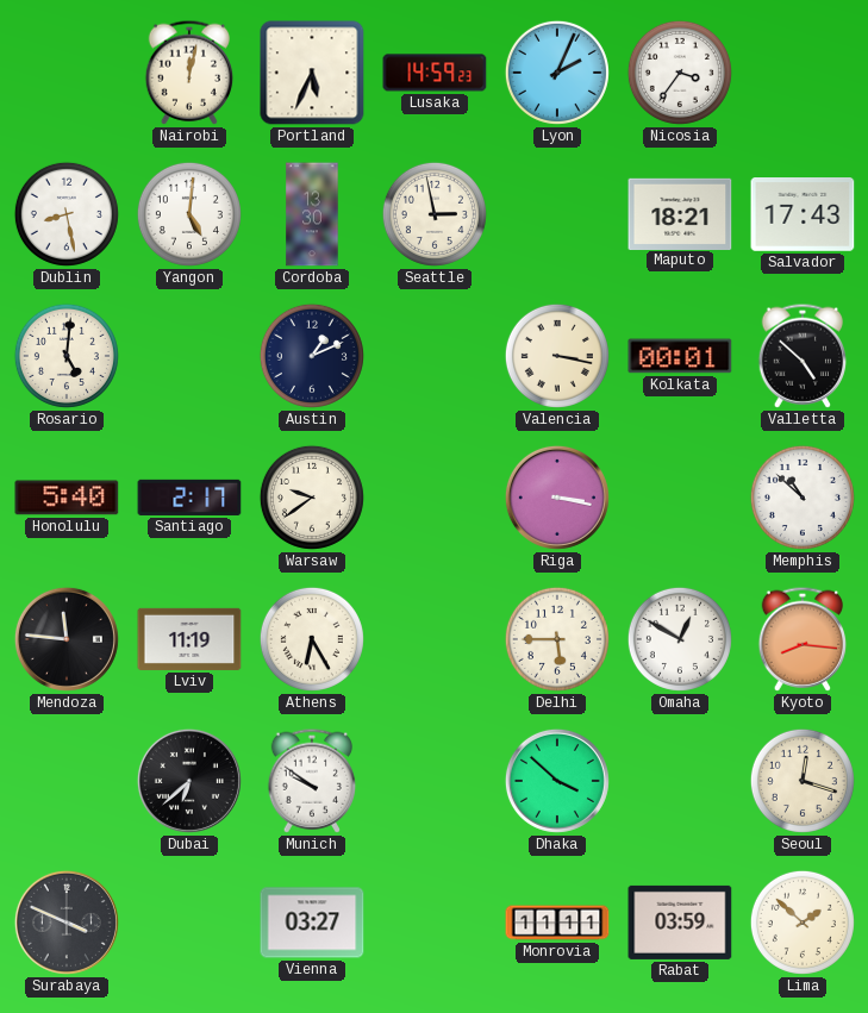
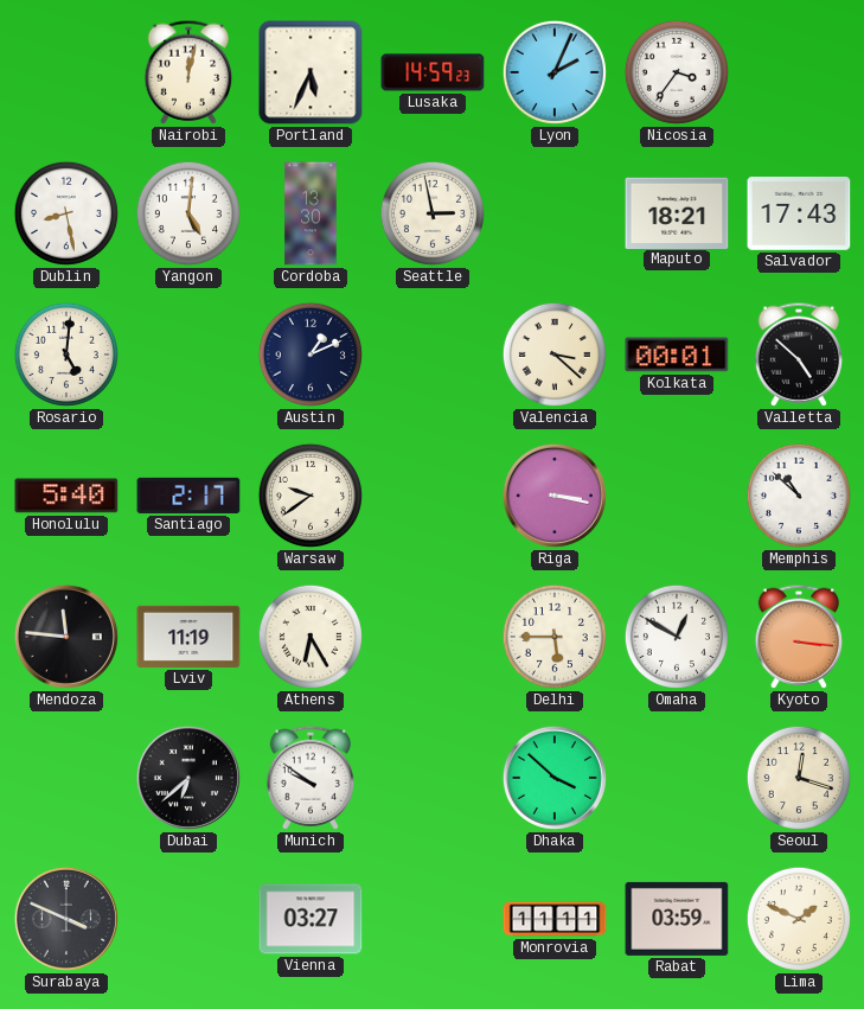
Valencia: 3:17 -> 3:22
Kyoto: 8:16 -> 3:16
Lima: 1:52 -> 1:49
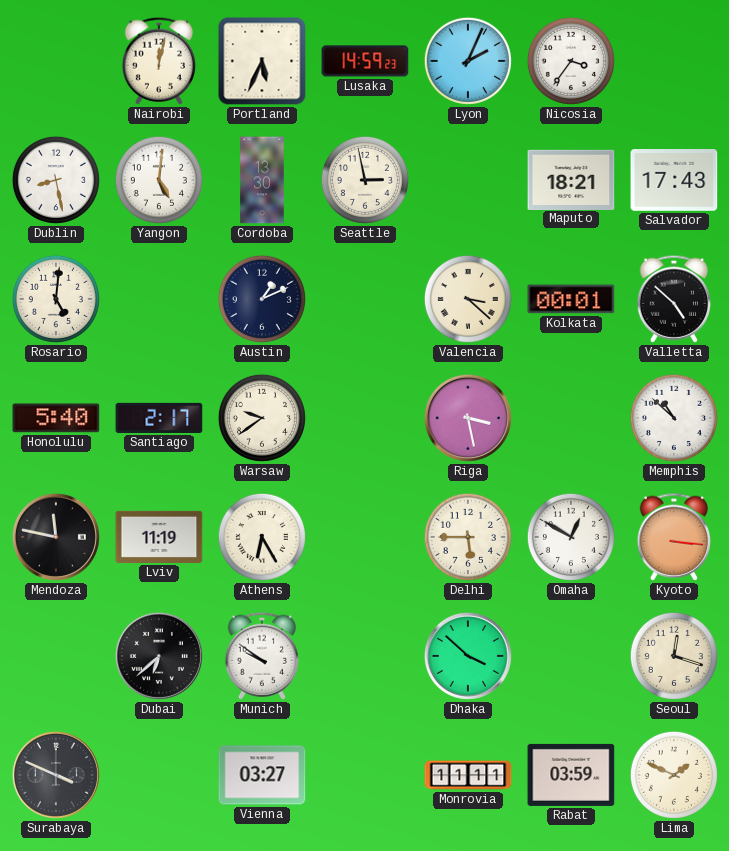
Riga: 3:17 -> 3:28
Mendoza: 11:46 -> 11:47
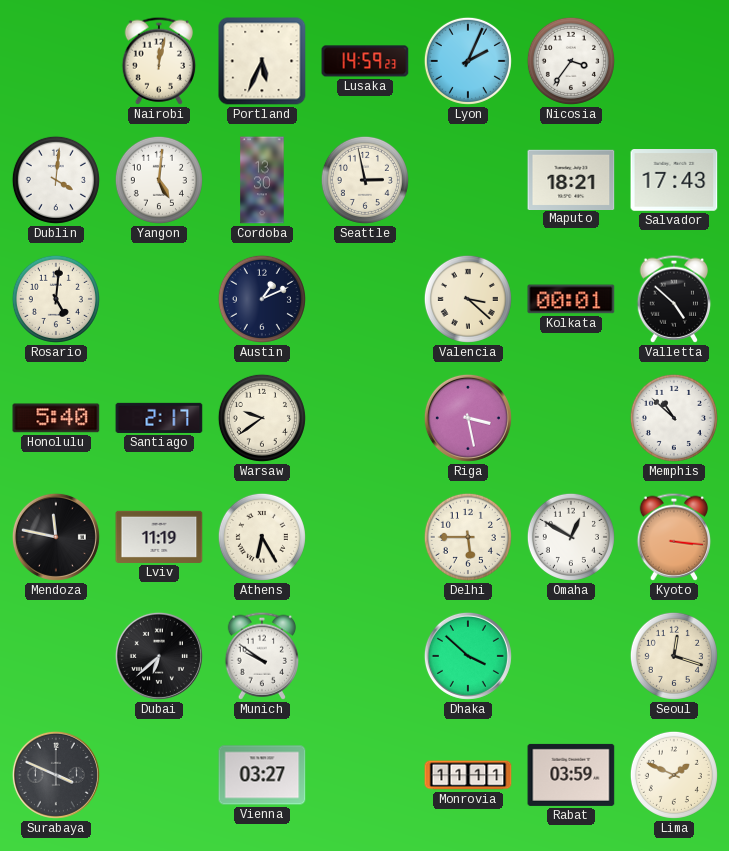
Dublin: 8:28 -> 4:01
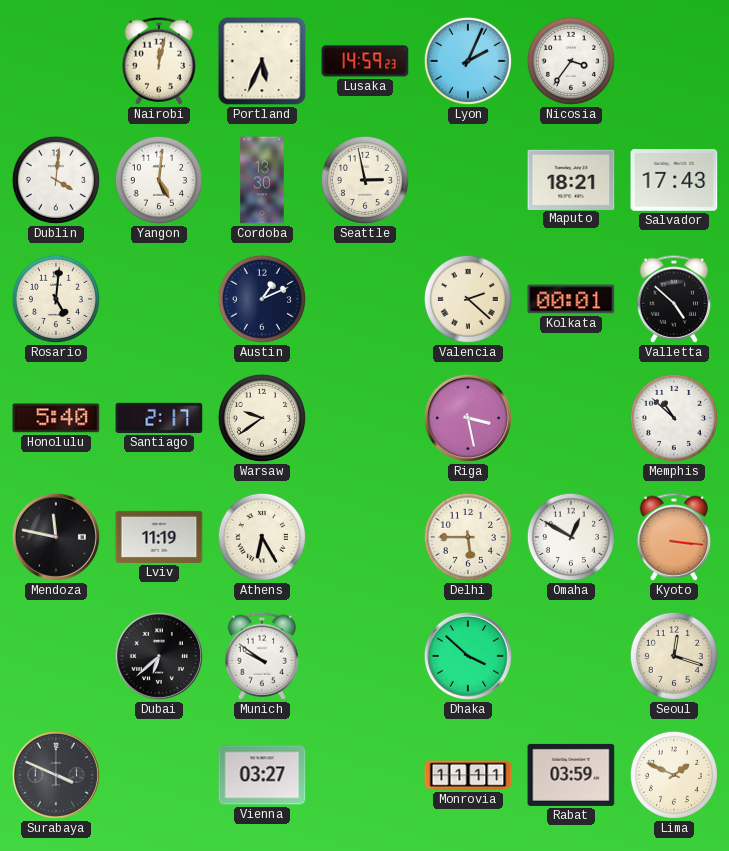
Valencia: 3:22 -> 2:22
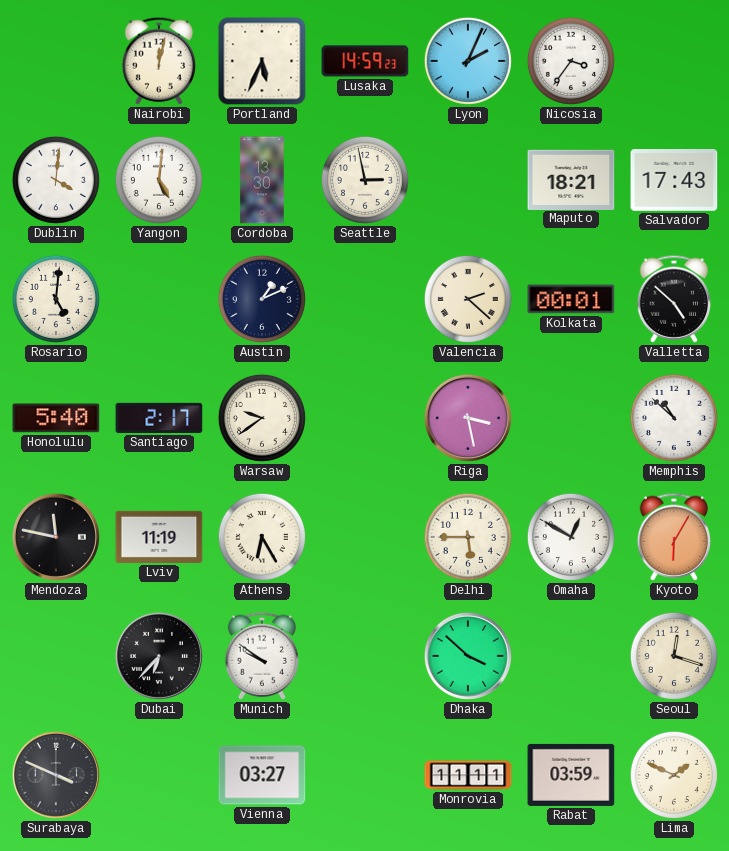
Kyoto: 3:16 -> 6:05
Dubai: 6:38 -> 6:37
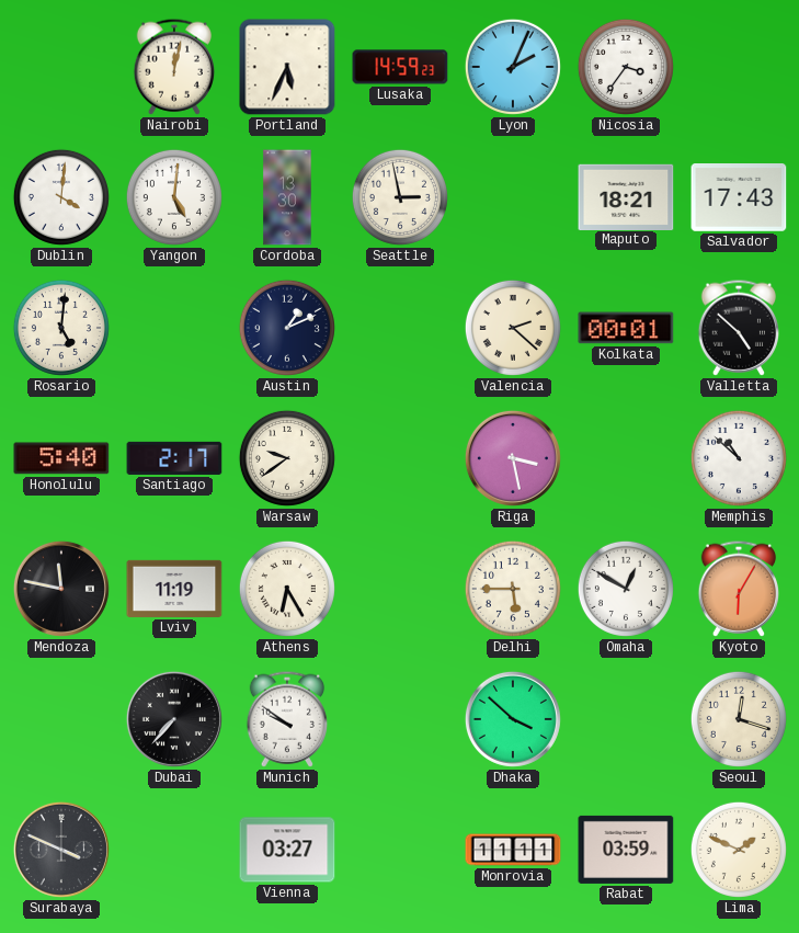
Dubai: 6:37 -> 7:37
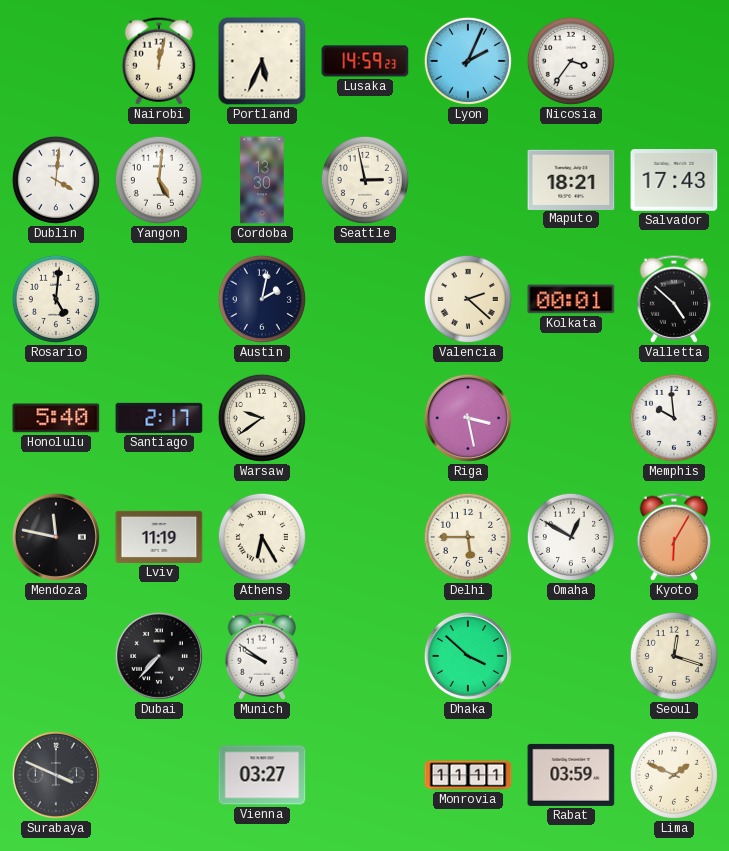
Austin: 1:11 -> 2:02
Memphis: 10:52 -> 9:59
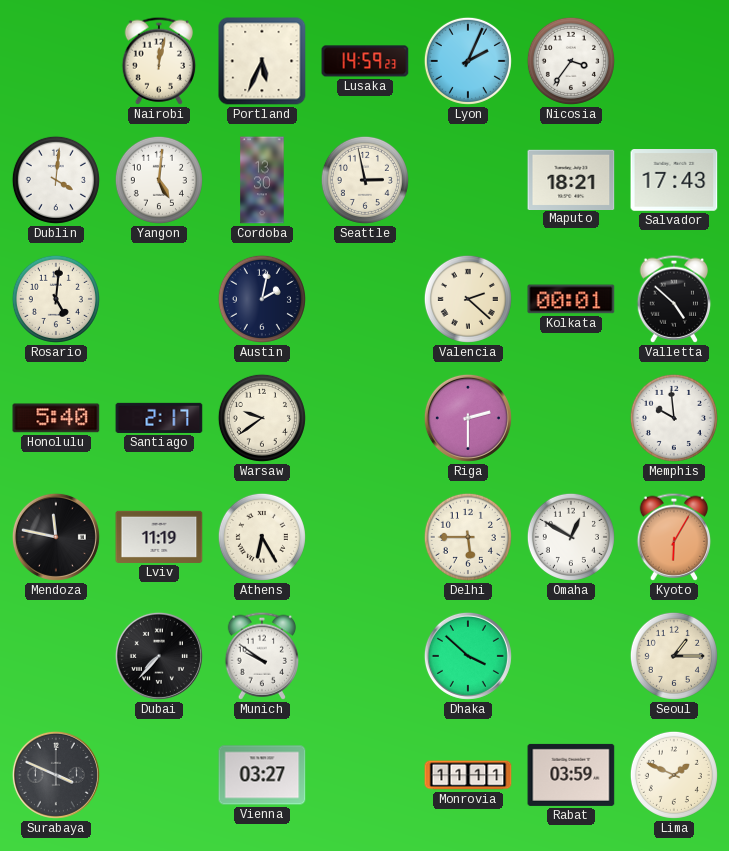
Riga: 3:28 -> 2:30
Seoul: 12:18 -> 1:15
